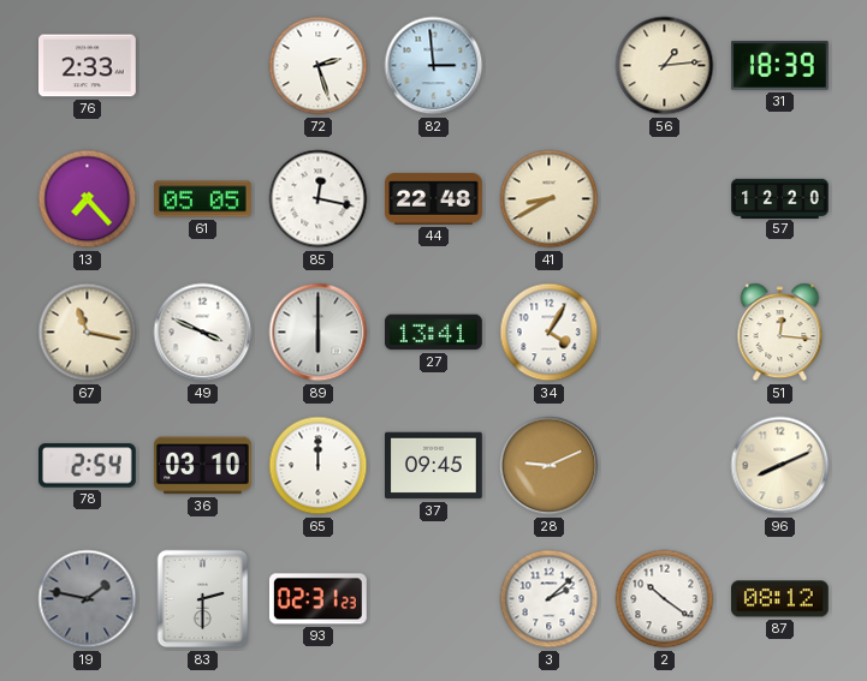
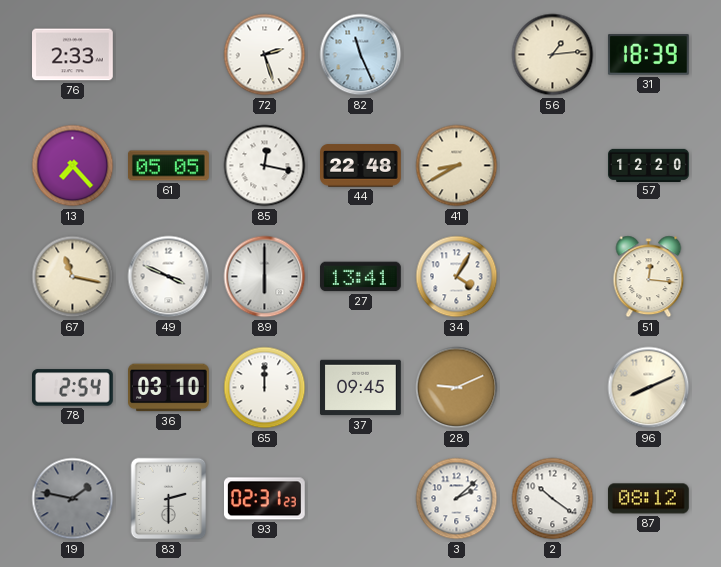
82: 2:59 -> 11:26
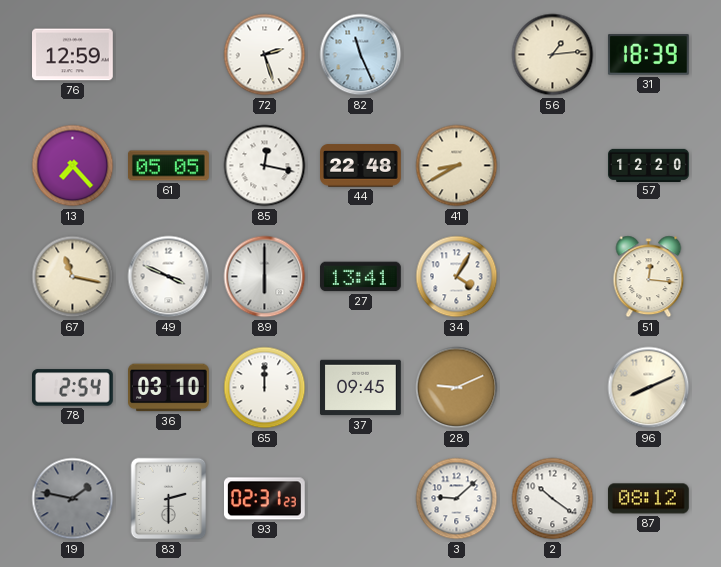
76: 2:33 -> 12:59
3: 2:08 -> 9:08
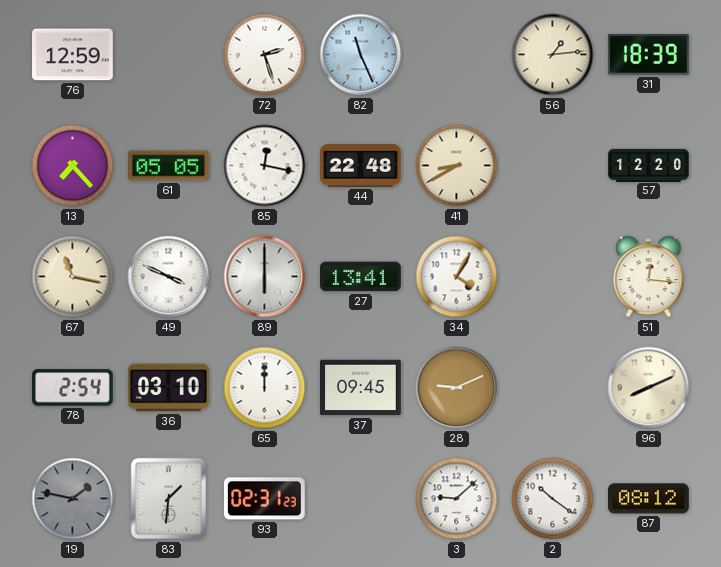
83: 2:30 -> 1:31
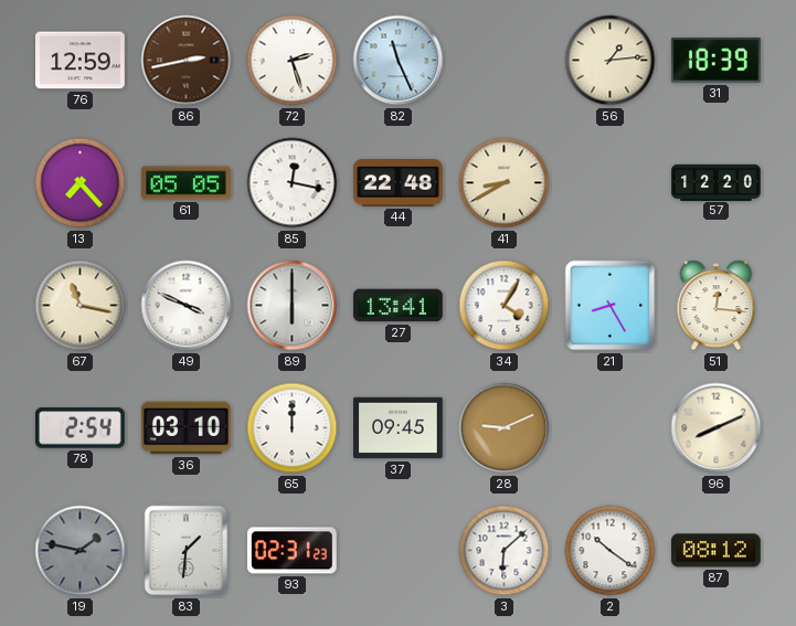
86: none -> 2:43
21: none -> 8:25
3: 9:08 -> 6:08
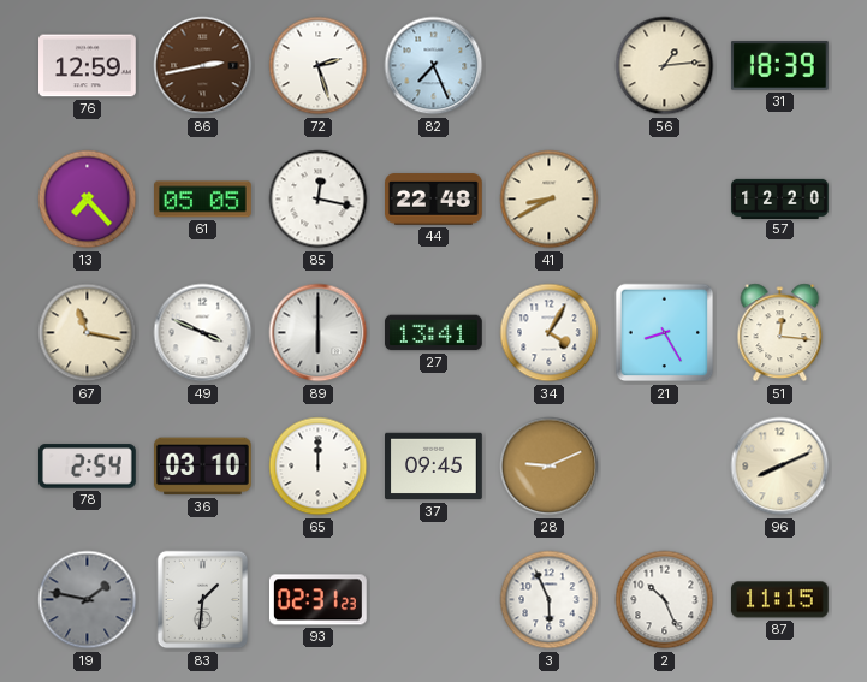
82: 11:26 -> 7:26
3: 6:08 -> 5:56
2: 10:21 -> 10:26
87: 08:12 -> 11:15
